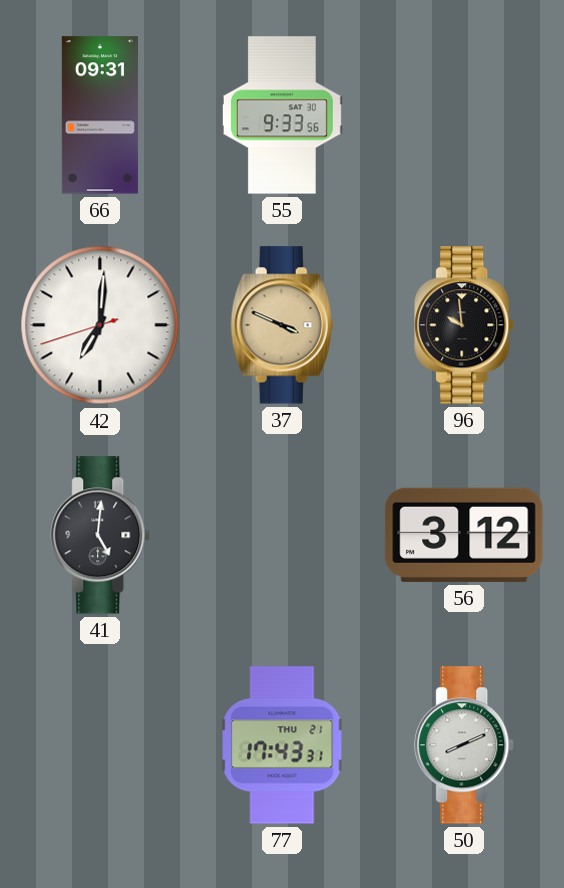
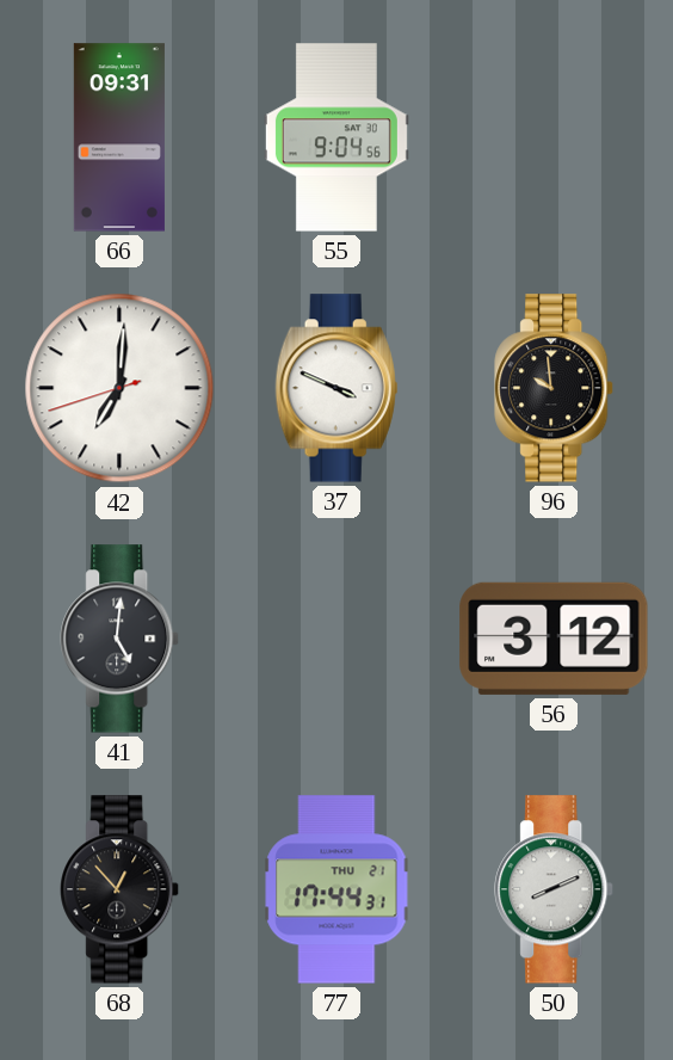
55: 9:33 -> 9:04
37 dial: champagne -> white
68: none -> 12:53
77: 17:43 -> 17:44
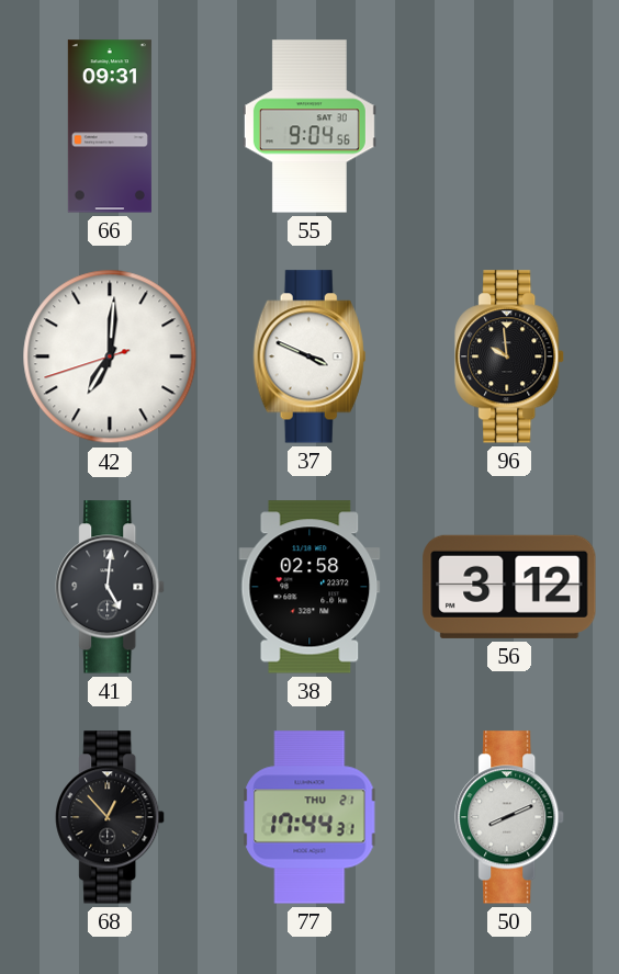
38: none -> 02:58
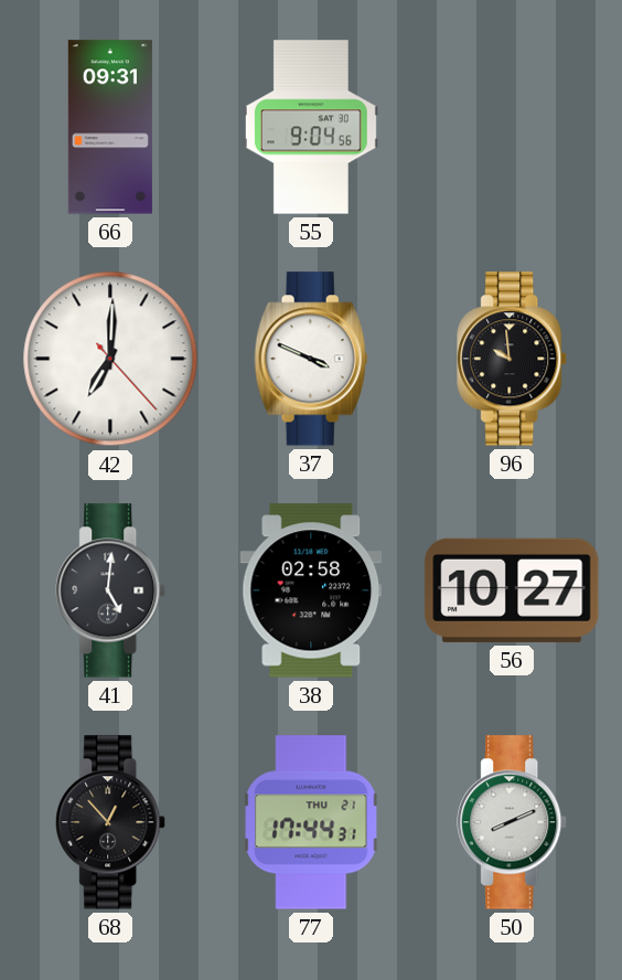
42: 7:00:42 -> 7:00:23
56: 3:12 -> 10:27
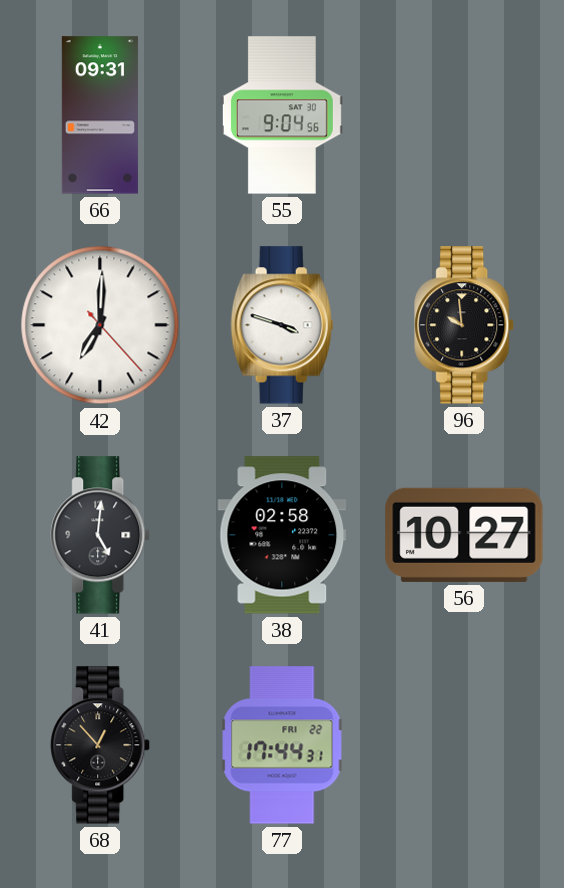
37: 3:49 -> 3:48
77 date: THU 21 -> FRI 22
50: 8:11 -> none
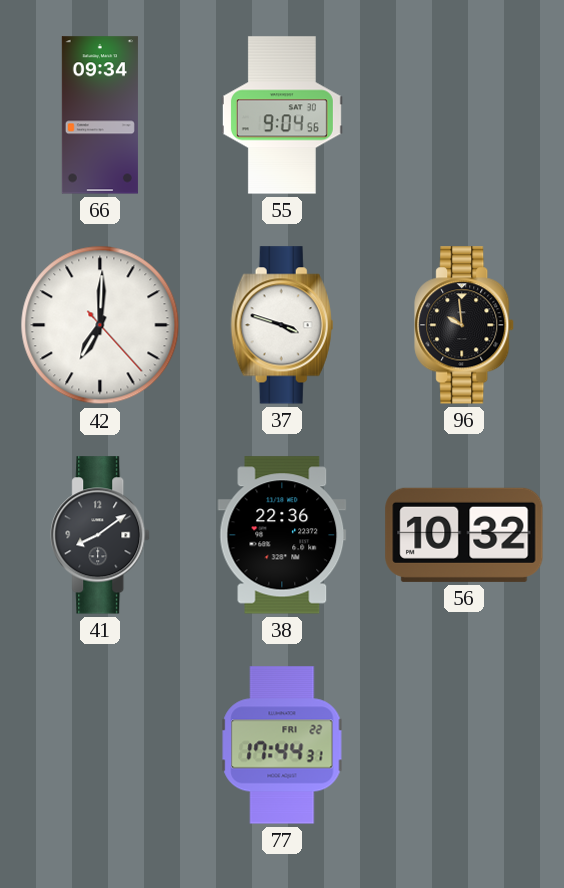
66: 09:31 -> 09:34
41: 5:01 -> 8:09
38: 02:58 -> 22:36
56: 10:27 -> 10:32
68: 12:53 -> none
